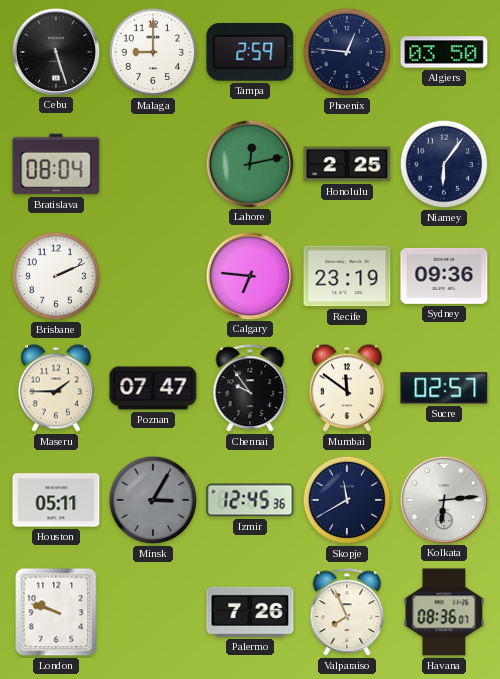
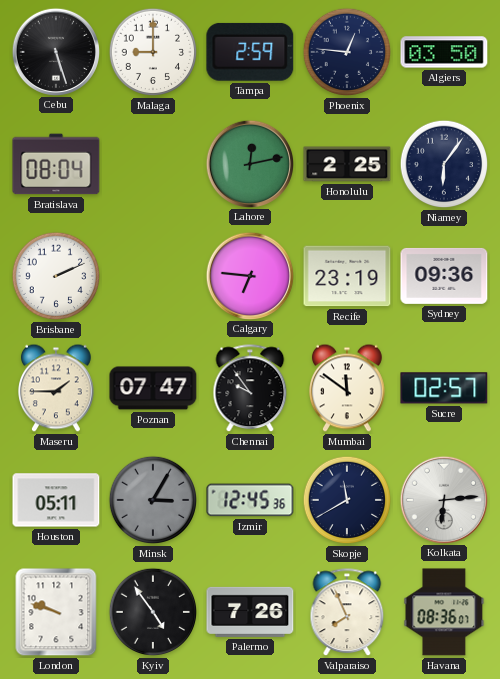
Kyiv: none -> 4:54
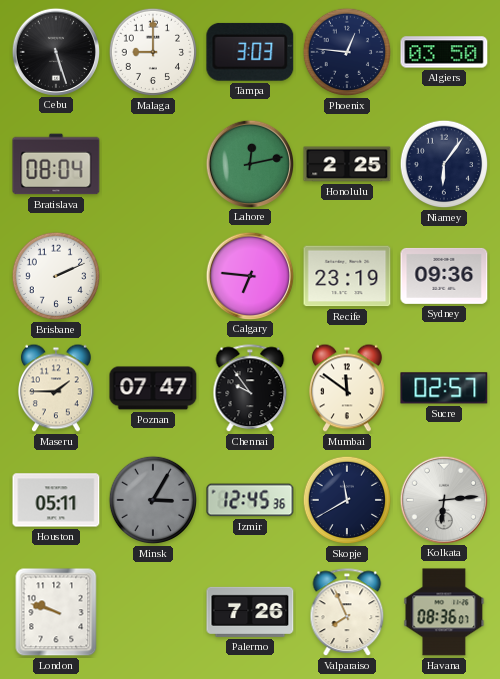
Tampa: 2:59 -> 3:03
Kyiv: 4:54 -> none
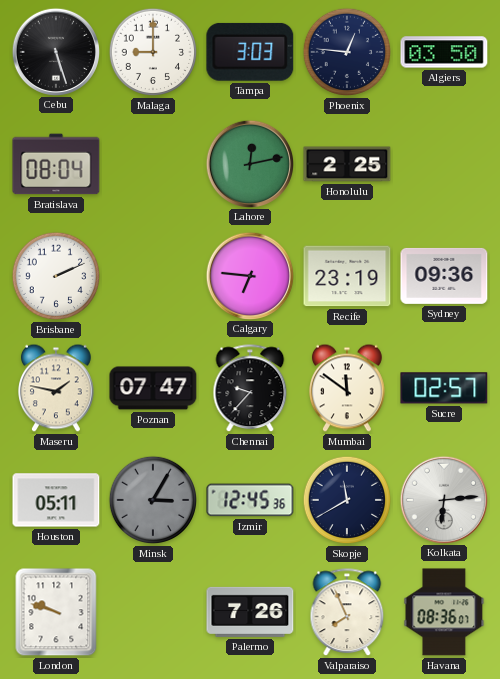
Niamey: 6:06 -> none
Maseru: 1:45 -> 1:47
Chennai: 9:54 -> 9:37
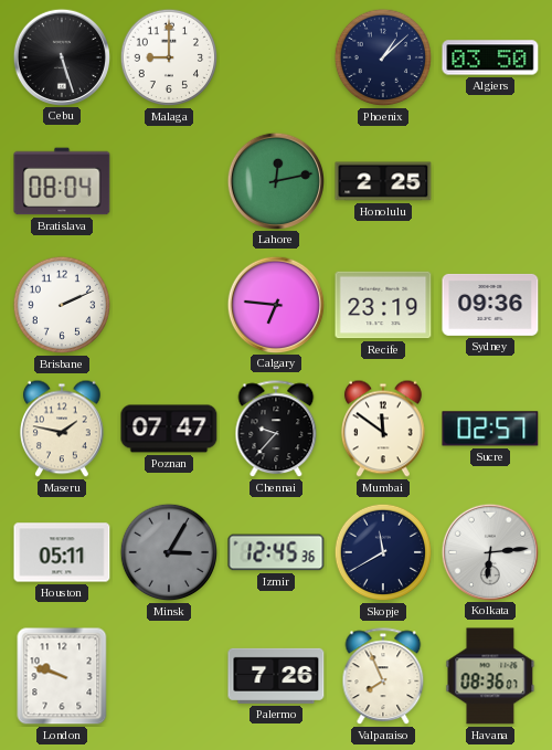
Tampa: 3:03 -> none
Phoenix: 12:46 -> 1:08
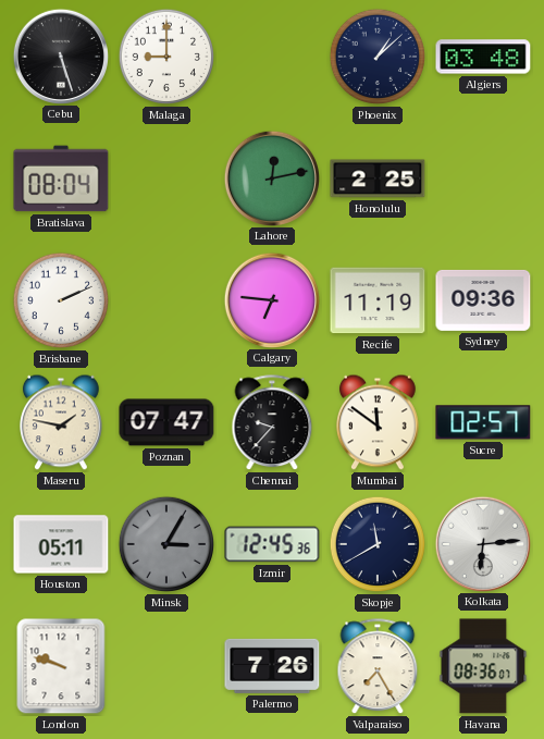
Algiers: 03:50 -> 03:48
Recife: 23:19 -> 11:19
Valparaiso: 7:56 -> 7:25
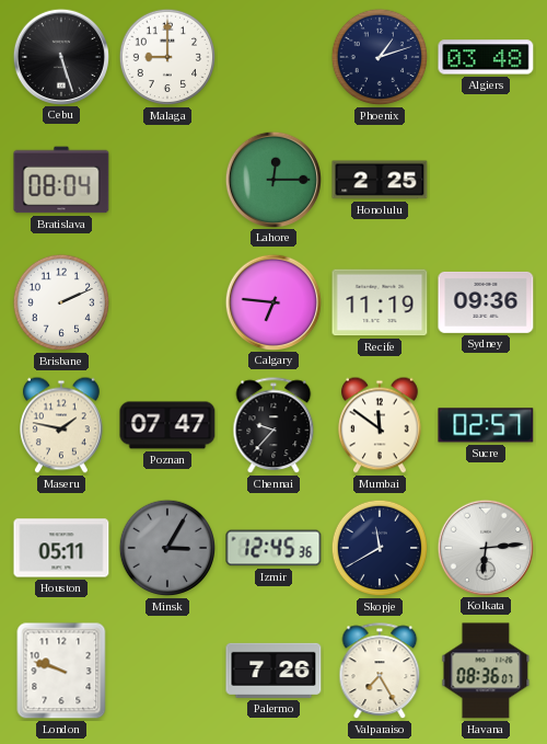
Phoenix: 1:08 -> 1:12
Lahore: 12:13 -> 12:15
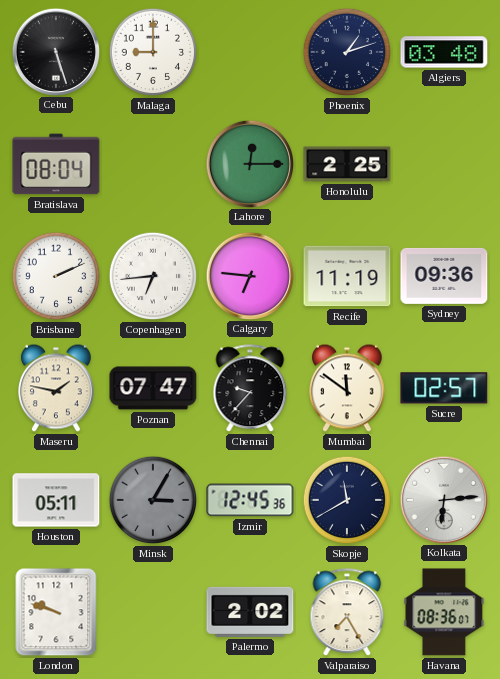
Copenhagen: none -> 6:44
Palermo: 7:26 -> 2:02
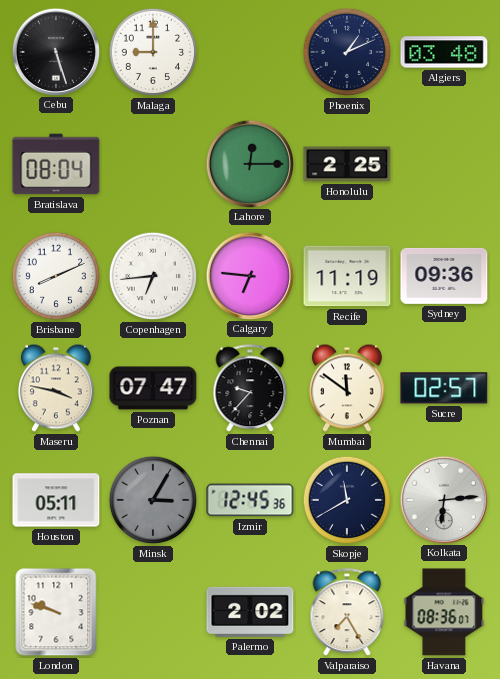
Phoenix: 1:12 -> 1:11
Brisbane: 2:11 -> 8:11
Maseru: 1:47 -> 3:47
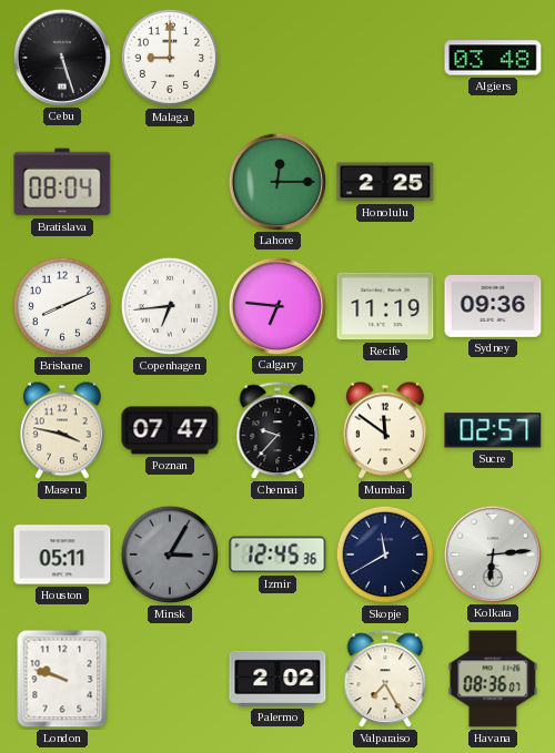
Phoenix: 1:11 -> none
